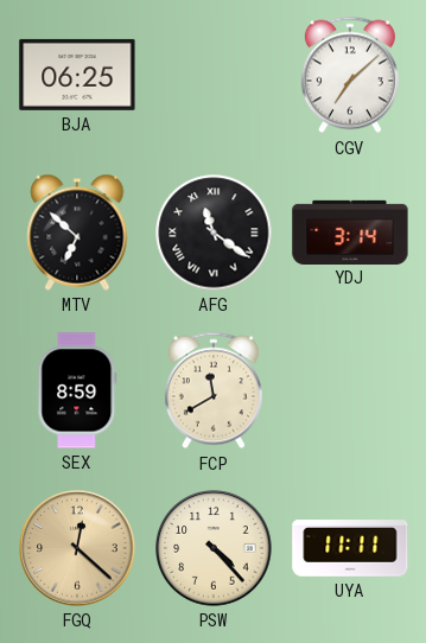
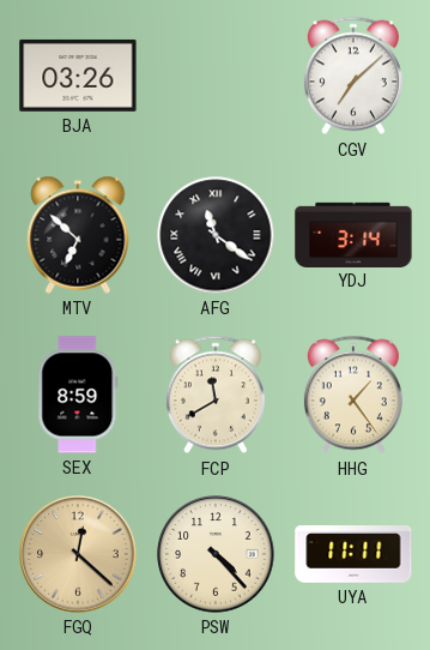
BJA: 06:25 -> 03:26
HHG: none -> 1:24
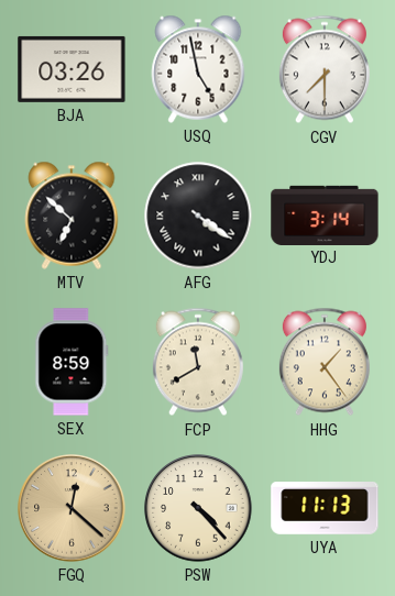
USQ: none -> 4:58
CGV: 7:08 -> 7:30
AFG: 11:21 -> 4:21
UYA: 11:11 -> 11:13
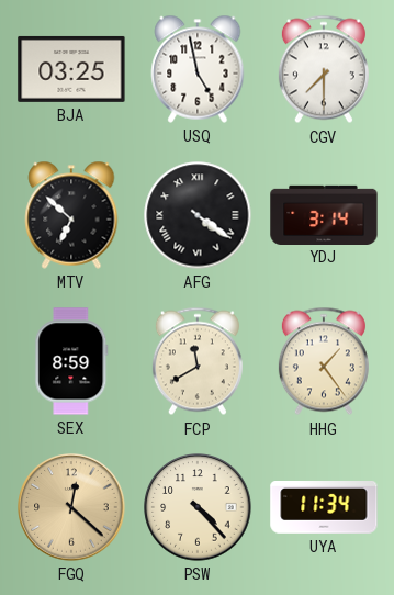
BJA: 03:26 -> 03:25
UYA: 11:13 -> 11:34
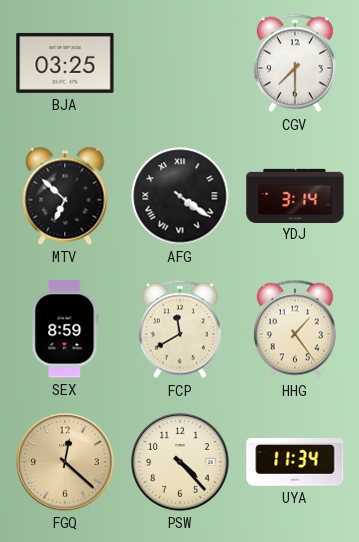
USQ: 4:58 -> none
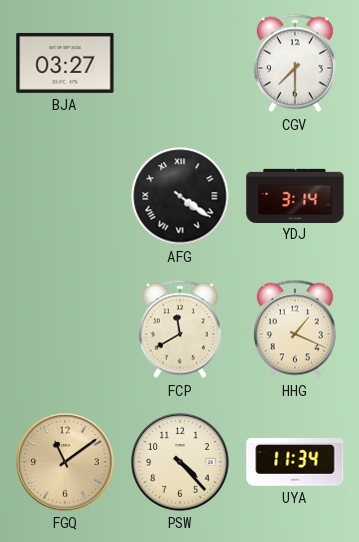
BJA: 03:25 -> 03:27
MTV: 6:52 -> none
SEX: 8:59 -> none
HHG: 1:24 -> 1:19
FGQ: 12:22 -> 11:09
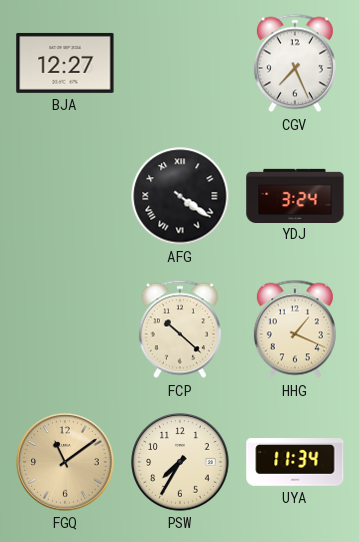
BJA: 03:27 -> 12:27
CGV: 7:30 -> 7:26
YDJ: 3:14 -> 3:24
FCP: 11:40 -> 10:22
PSW: 4:23 -> 7:35
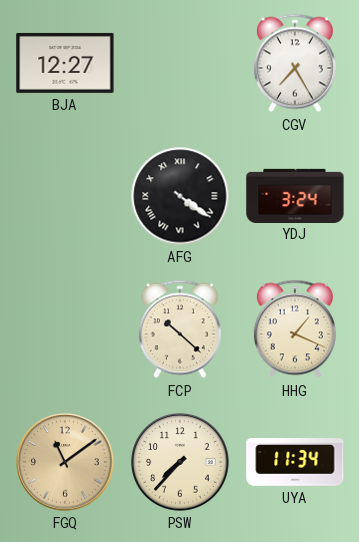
CGV: 7:26 -> 7:25
PSW: 7:35 -> 7:37
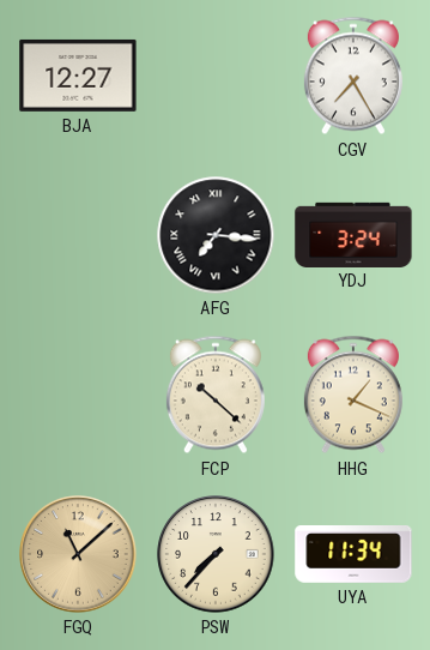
AFG: 4:21 -> 7:16
FGQ: 11:09 -> 11:08
